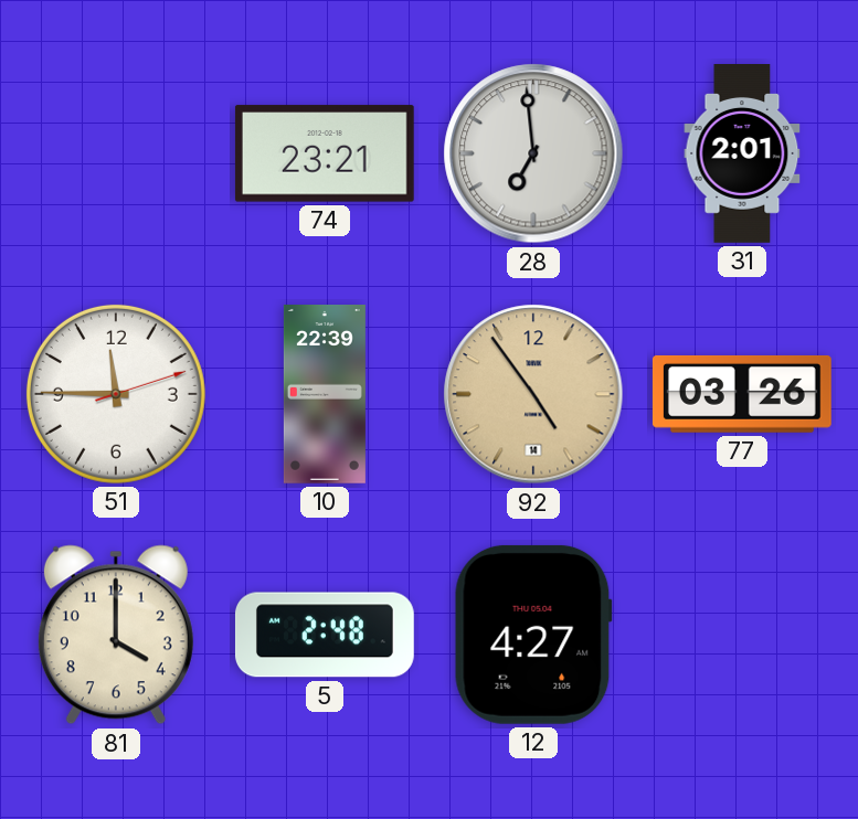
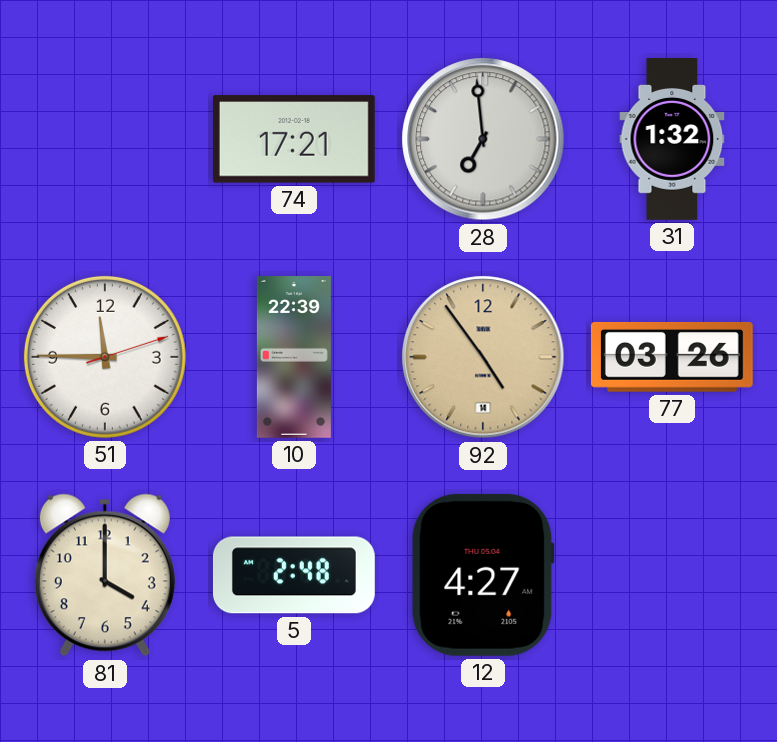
74: 23:21 -> 17:21
31: 2:01 -> 1:32
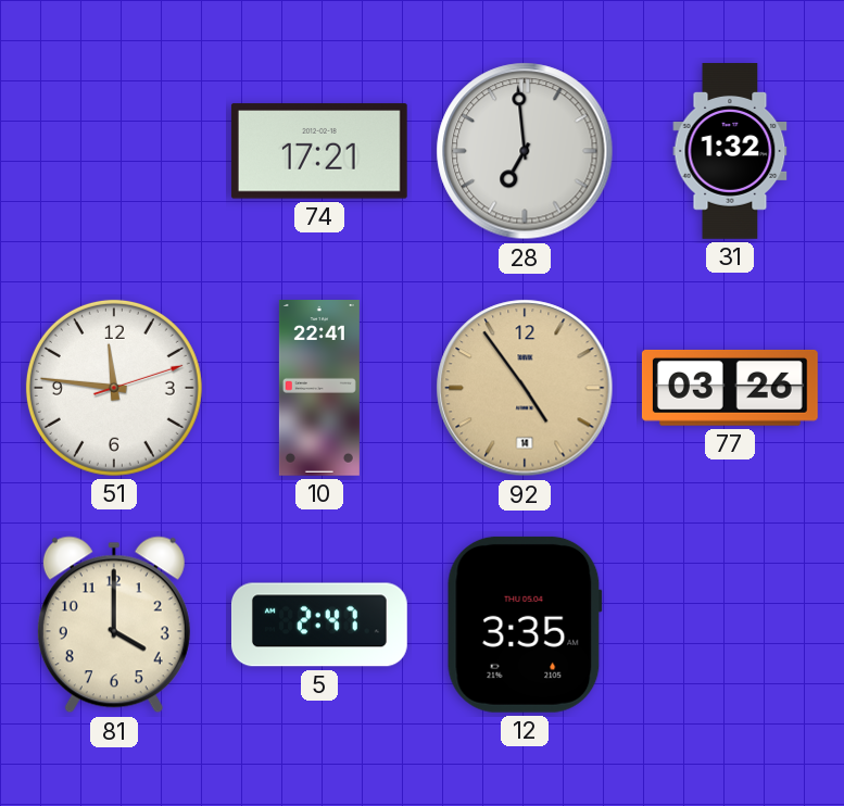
51: 11:45 -> 11:46
10: 22:39 -> 22:41
5: 2:48 -> 2:47
12: 4:27 -> 3:35
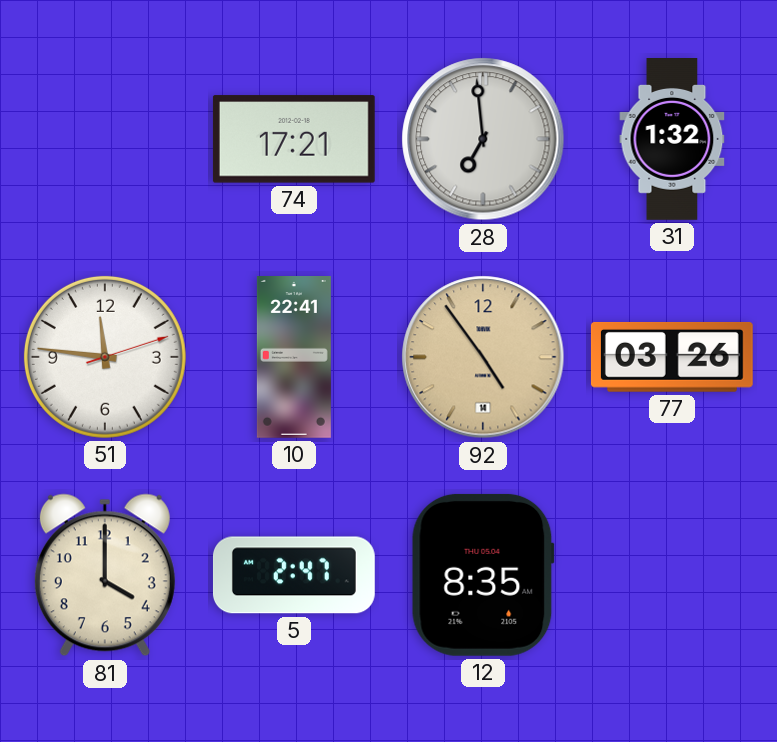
12: 3:35 -> 8:35
